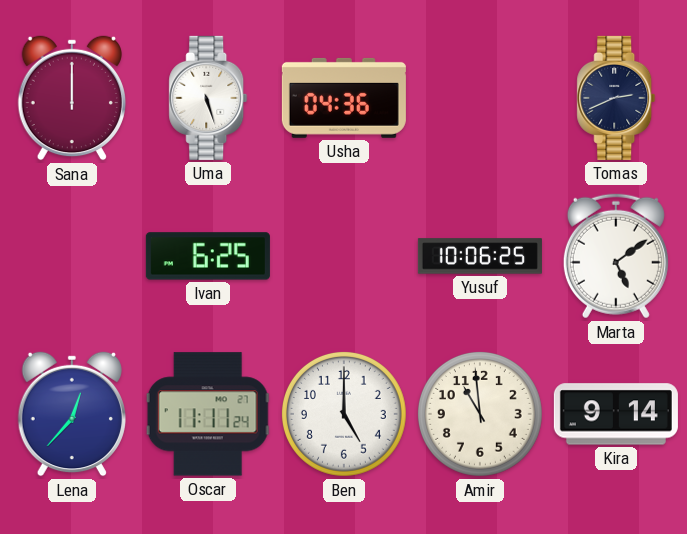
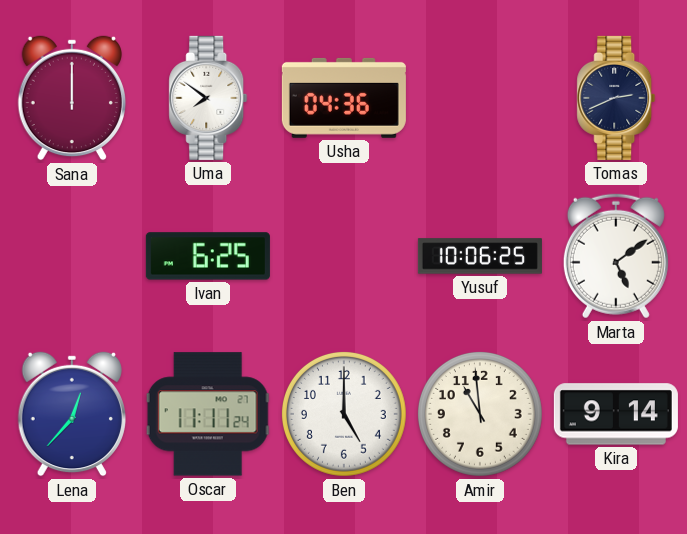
Uma: 5:27 -> 7:51
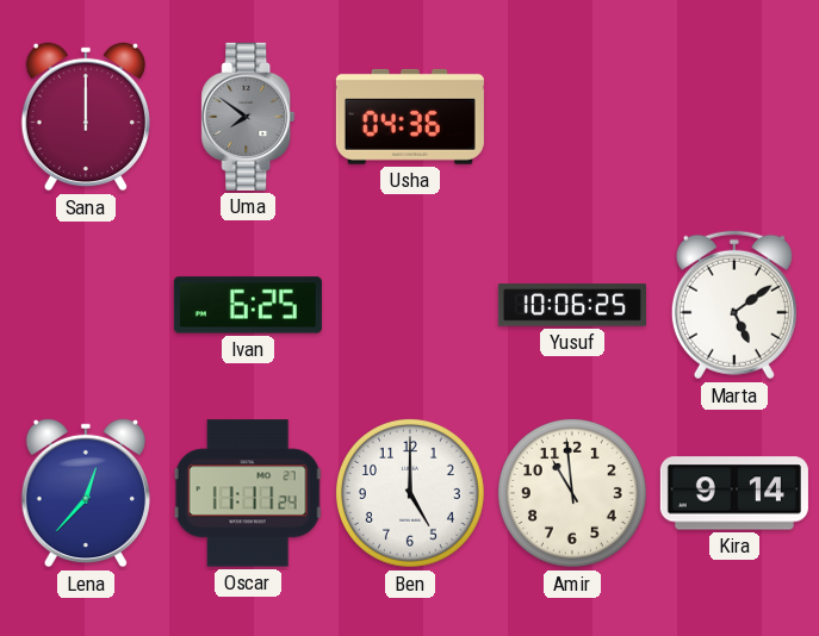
Uma dial: white -> grey
Tomas: 2:41 -> none
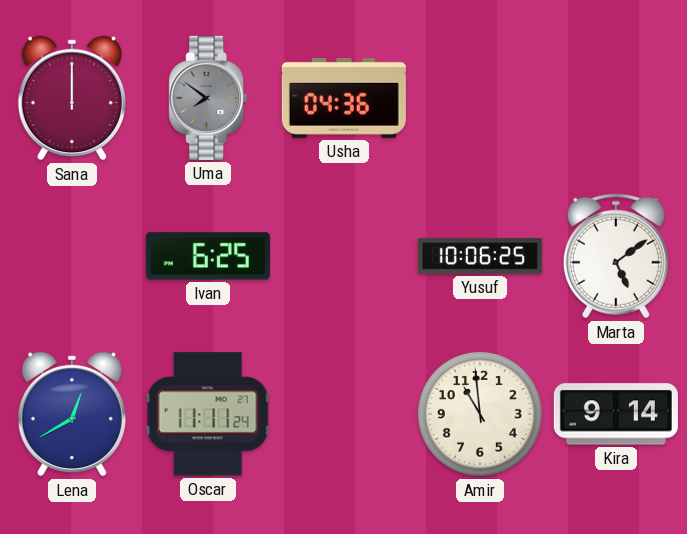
Lena: 12:37 -> 12:40
Ben: 5:00 -> none
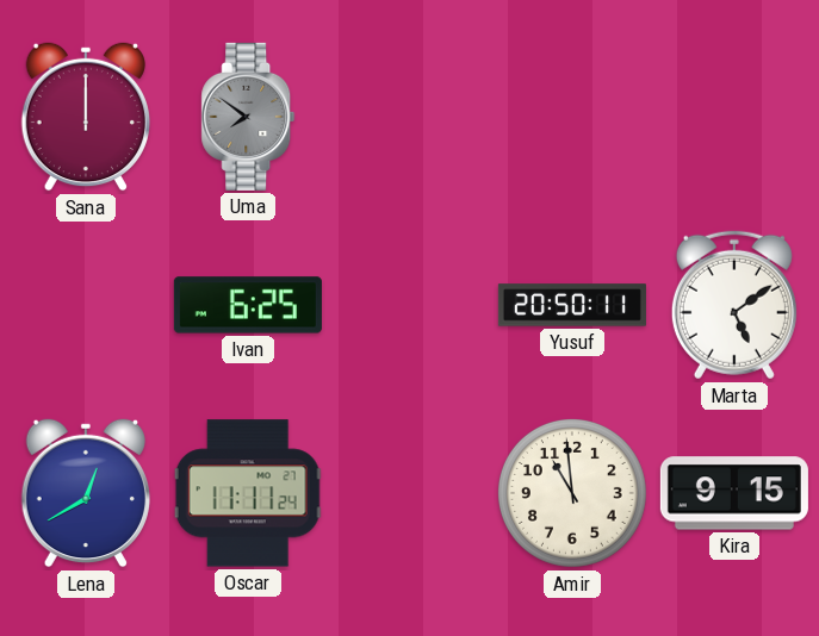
Usha: 04:36 -> none
Yusuf: 10:06 -> 20:50
Kira: 9:14 -> 9:15
